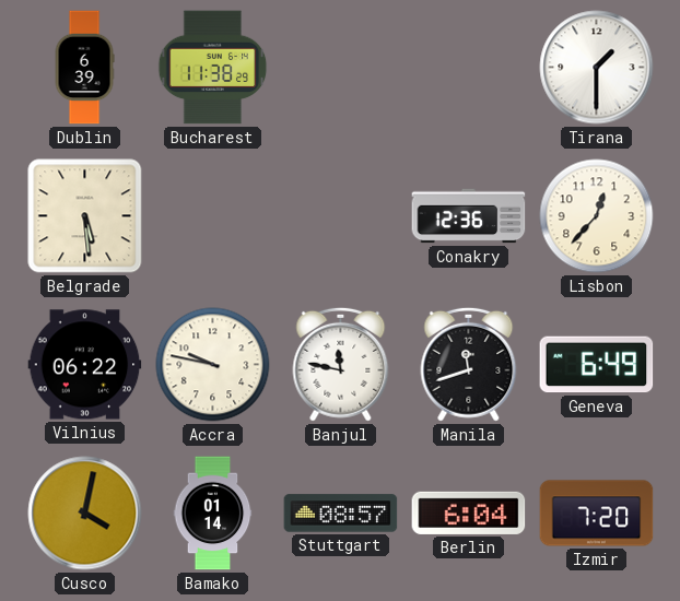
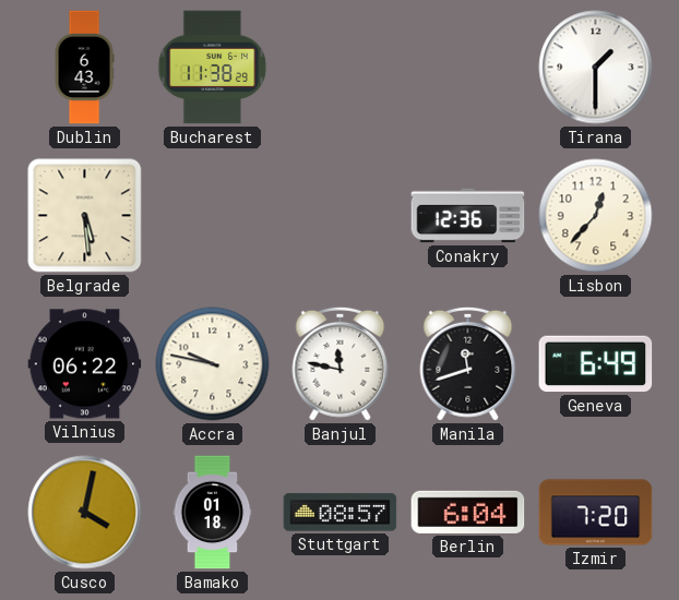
Dublin: 6:39 -> 6:43
Bamako: 01:14 -> 01:18
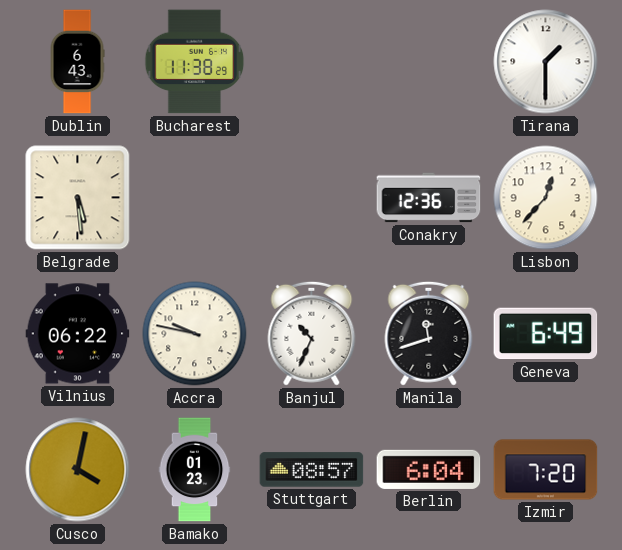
Banjul: 11:47 -> 10:34
Bamako: 01:18 -> 01:23
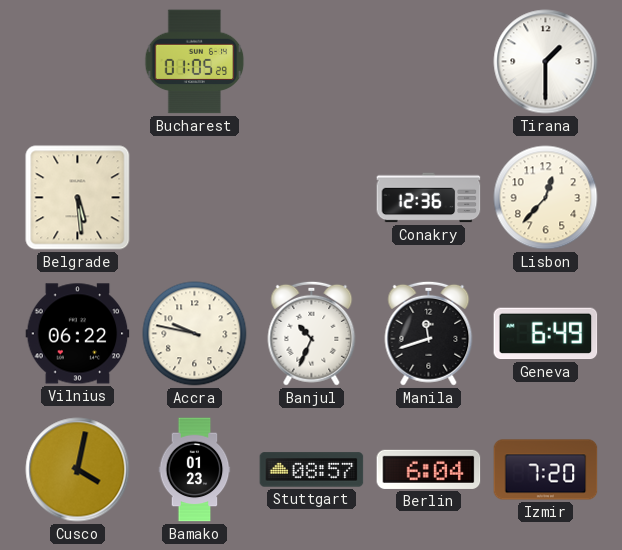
Dublin: 6:43 -> none
Bucharest: 11:38 -> 01:05
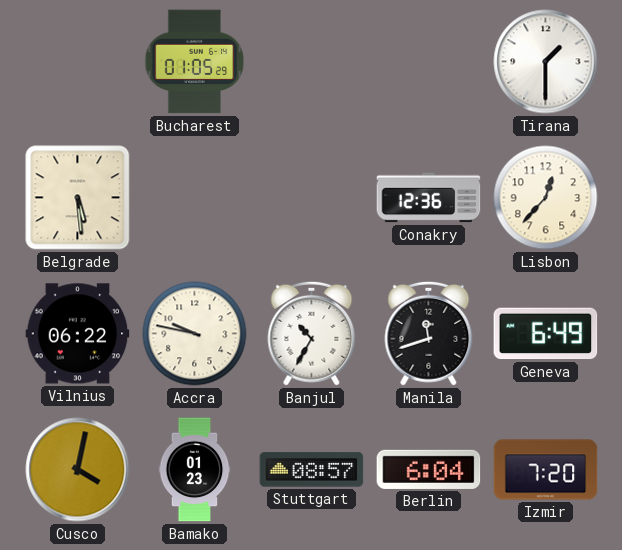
Banjul: 10:34 -> 10:35
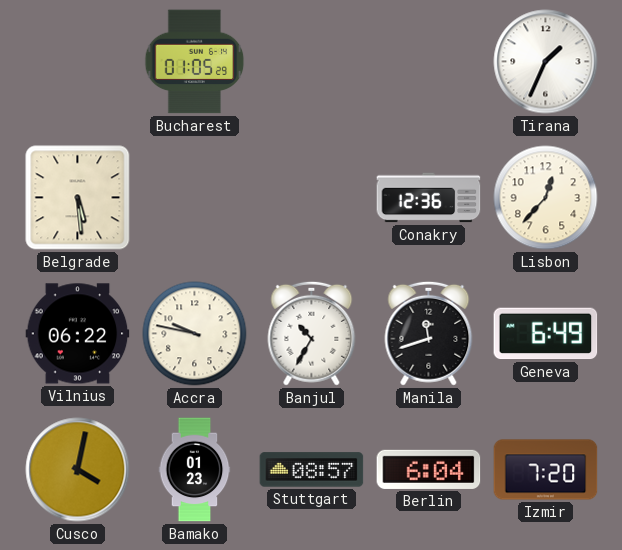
Tirana: 1:30 -> 1:34
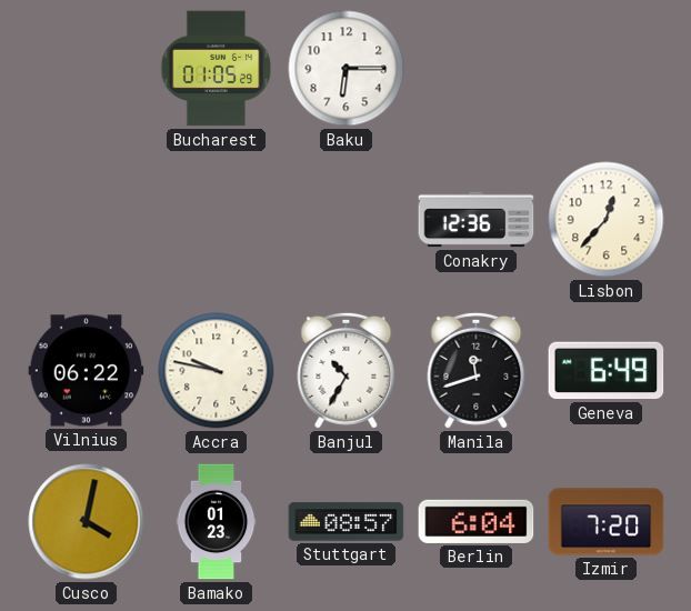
Baku: none -> 6:15
Tirana: 1:34 -> none
Belgrade: 5:29 -> none
